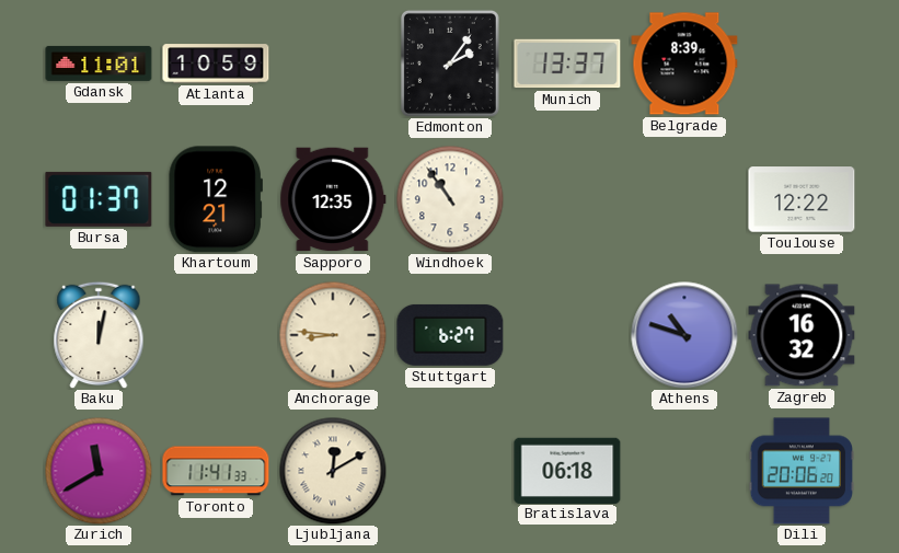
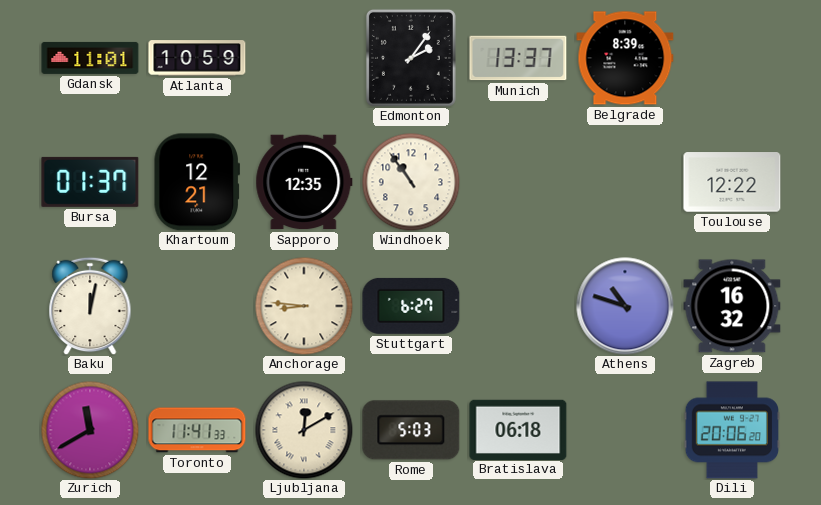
Rome: none -> 5:03
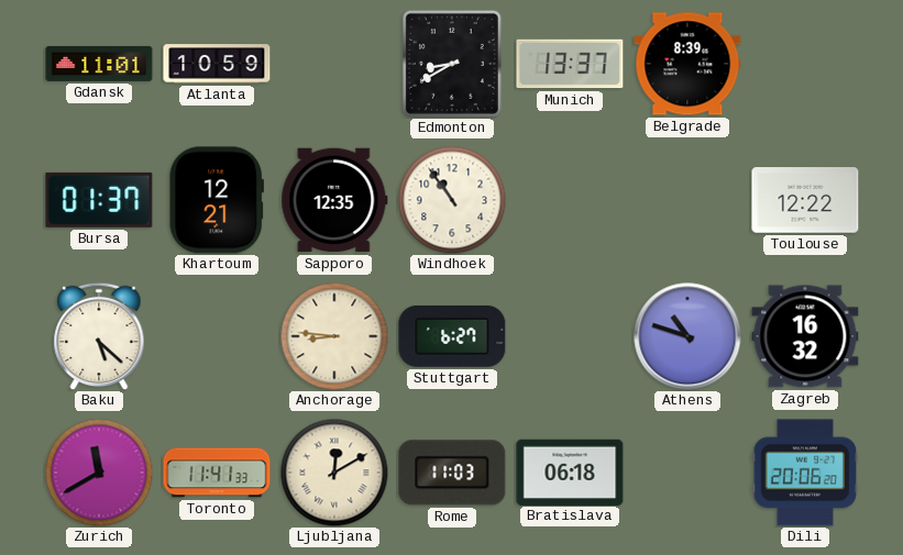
Edmonton: 2:06 -> 8:40
Baku: 12:02 -> 5:22
Rome: 5:03 -> 11:03
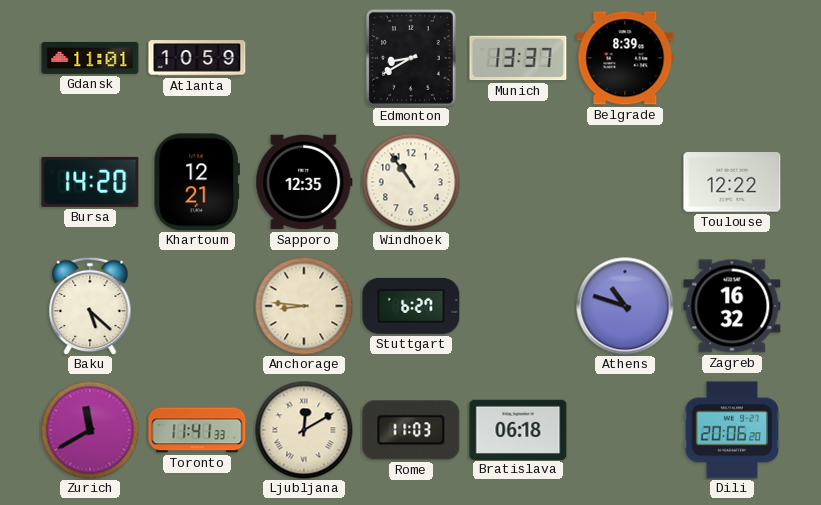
Bursa: 01:37 -> 14:20
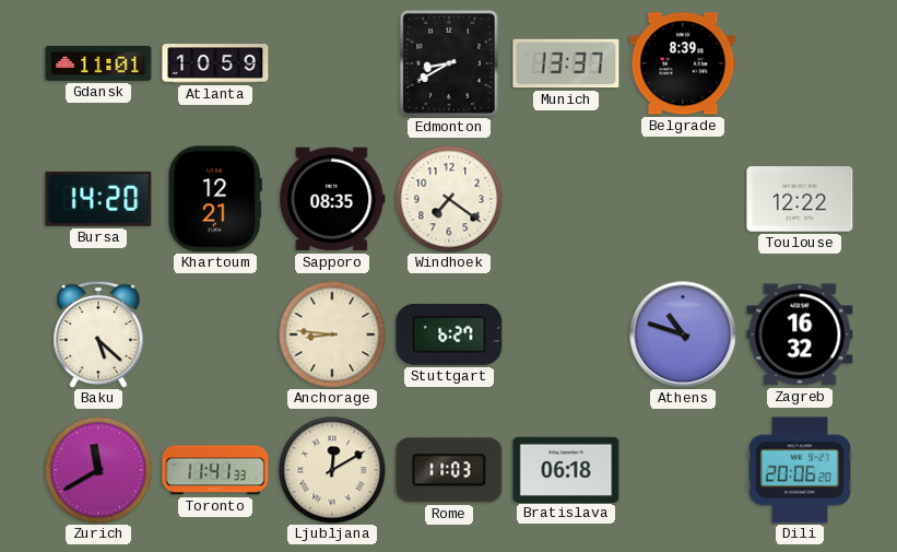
Sapporo: 12:35 -> 08:35
Windhoek: 10:54 -> 7:21
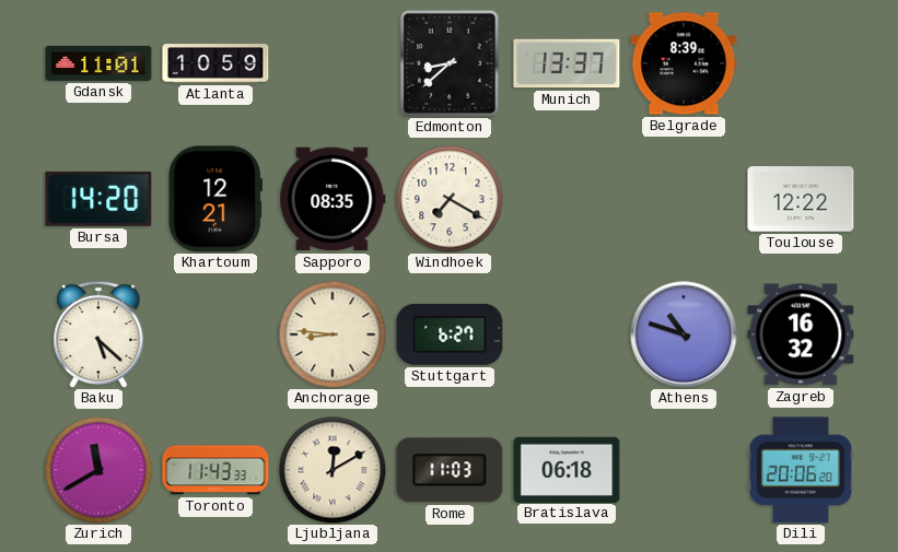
Edmonton: 8:40 -> 8:38
Windhoek: 7:21 -> 7:20
Toronto: 11:41 -> 11:43
